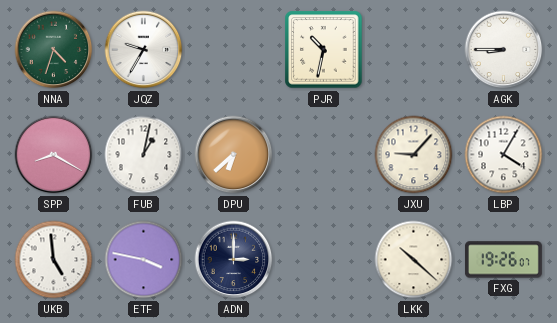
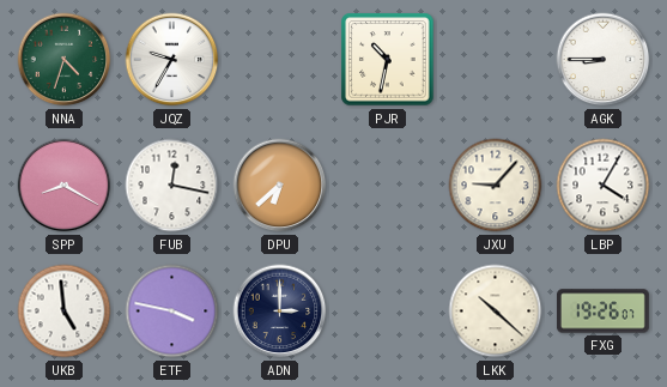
FUB: 1:02 -> 12:17
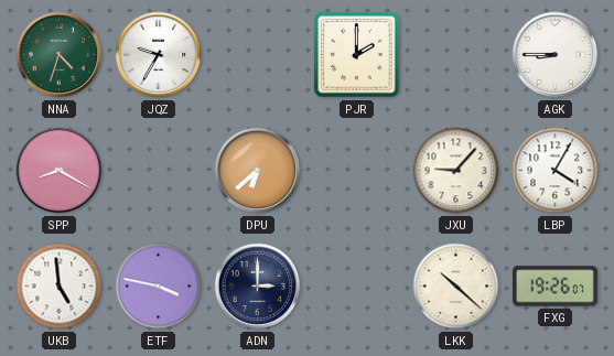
PJR: 10:32 -> 2:00
FUB: 12:17 -> none
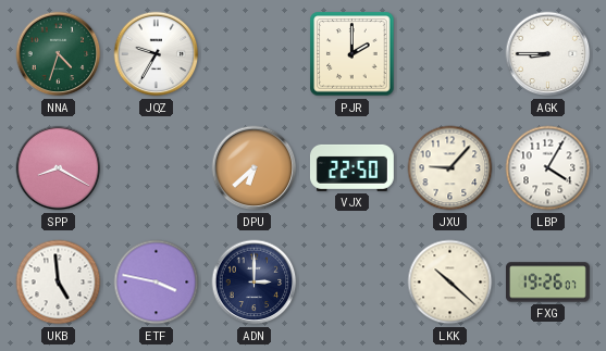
VJX: none -> 22:50
